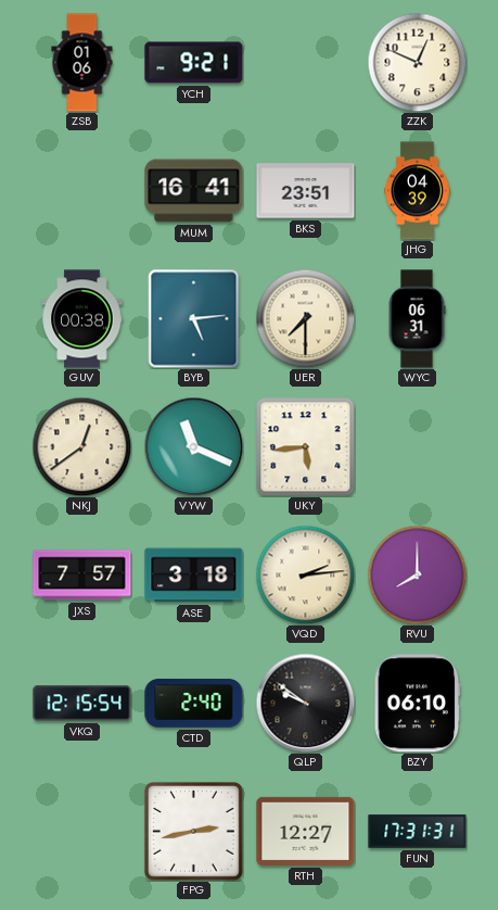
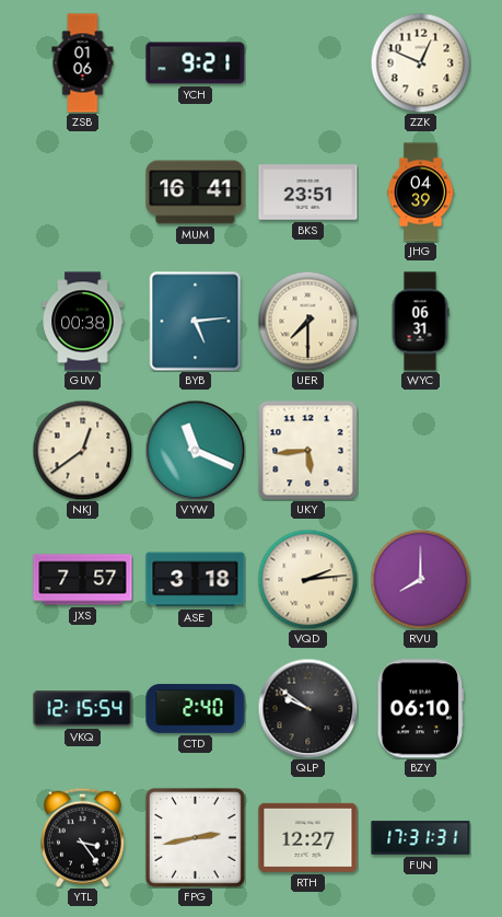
YTL: none -> 3:24
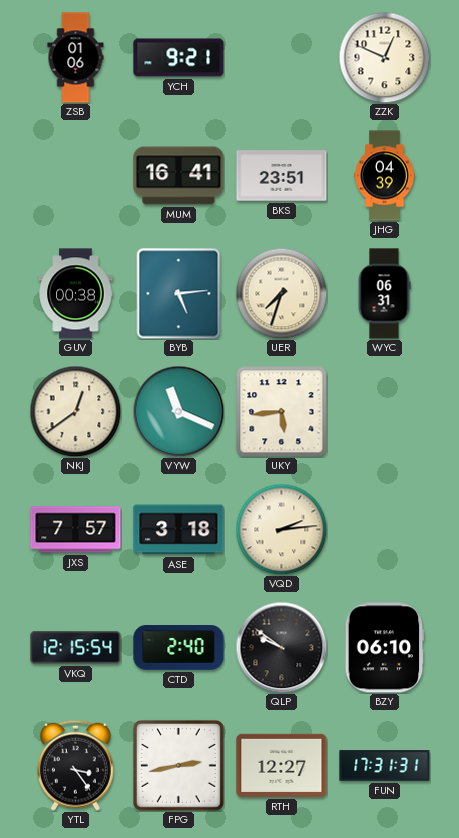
UER: 7:30 -> 7:33
RVU: 8:00 -> none
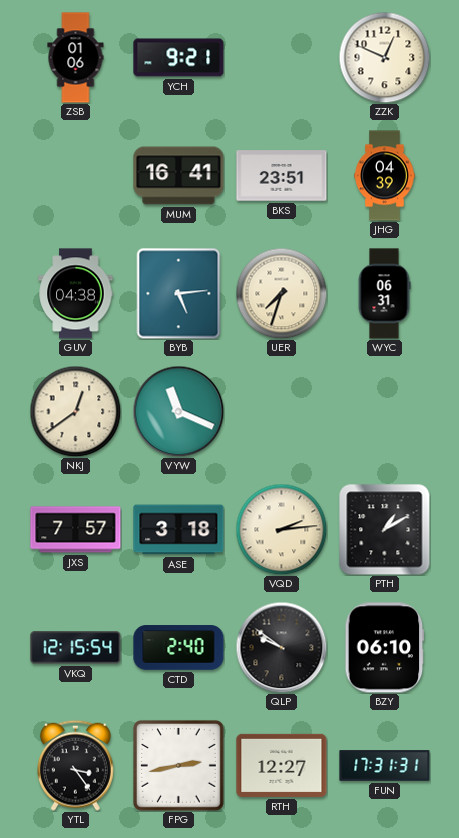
GUV: 00:38 -> 04:38
UKY: 5:44 -> none
PTH: none -> 1:10
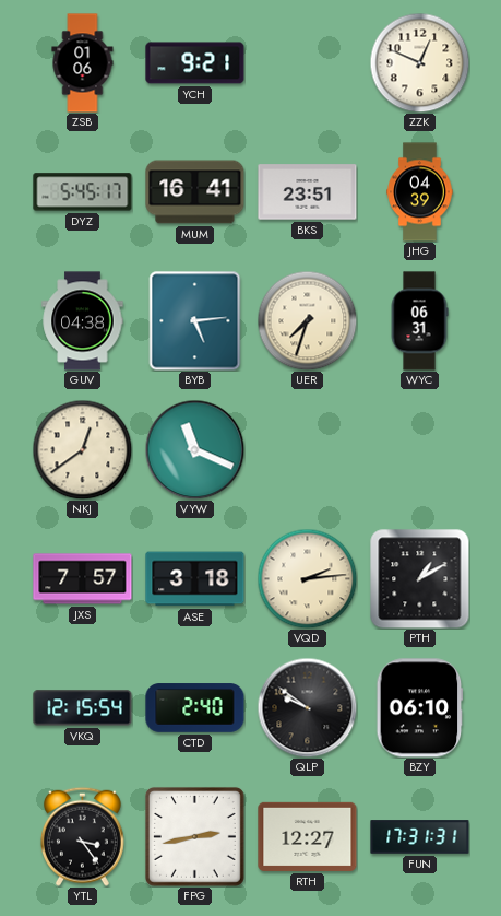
DYZ: none -> 5:45
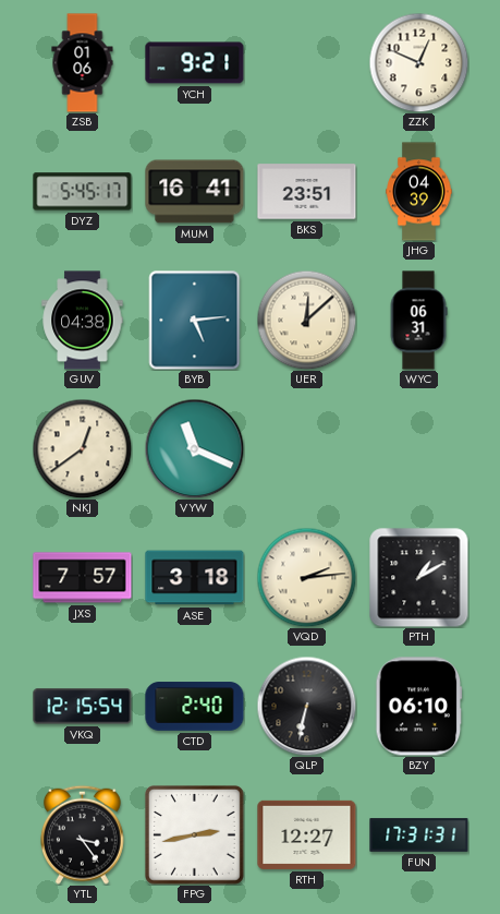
UER: 7:33 -> 12:08
QLP: 9:51 -> 6:32
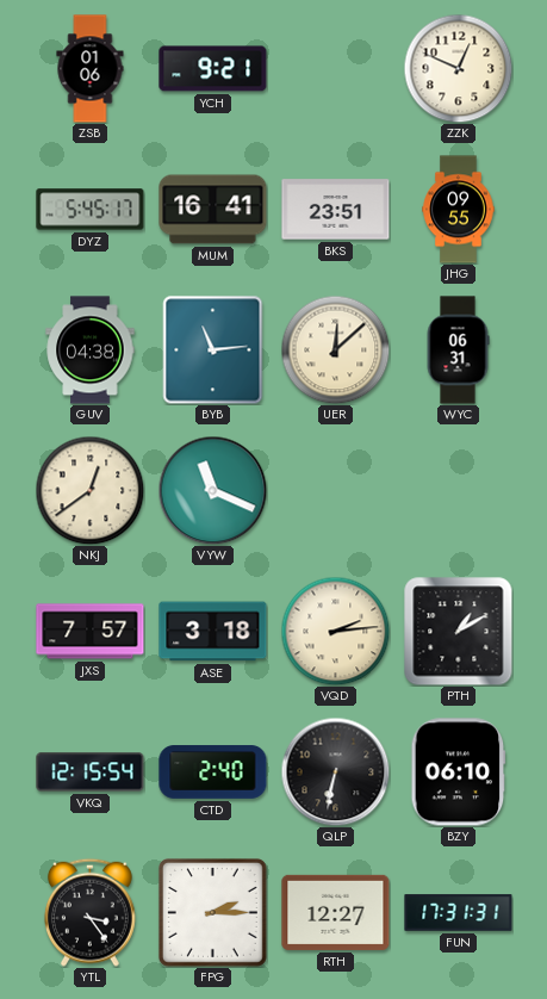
JHG: 04:39 -> 09:55
BYB: 5:14 -> 11:14
FPG: 2:43 -> 2:15
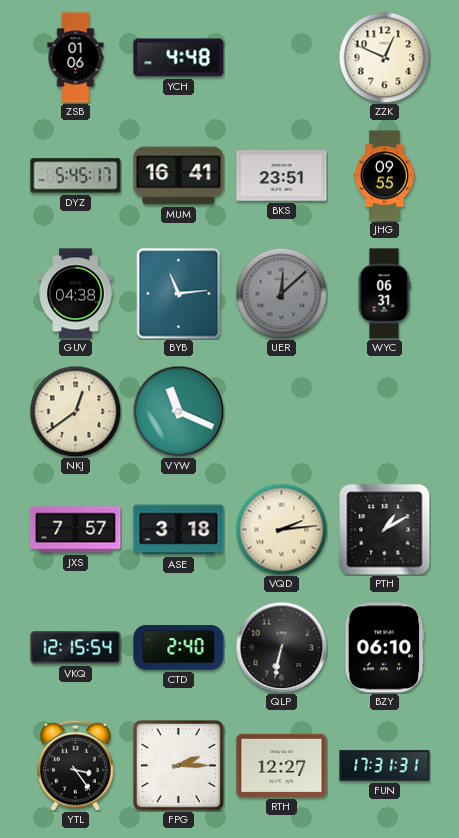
YCH: 9:21 -> 4:48
UER dial: cream -> grey
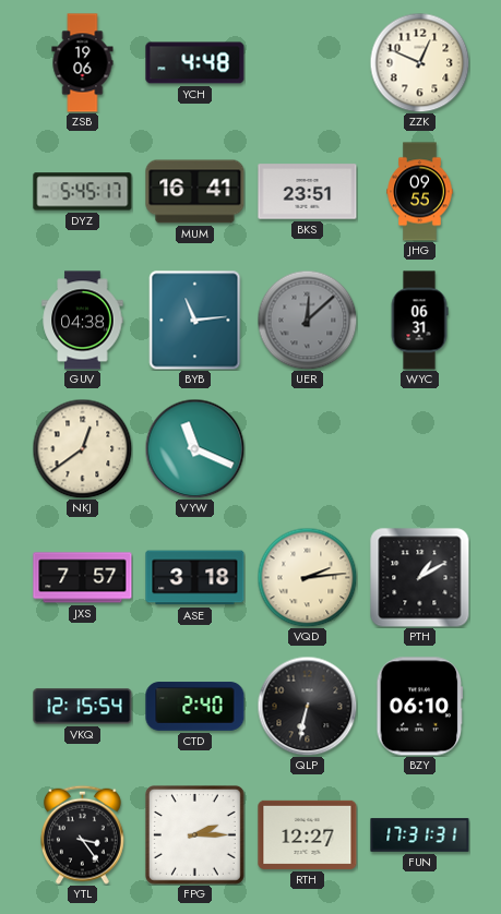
ZSB: 01:06 -> 19:06
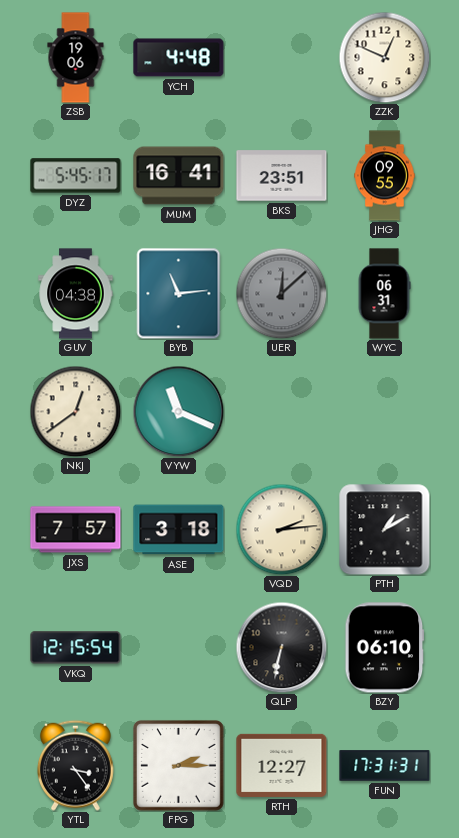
CTD: 2:40 -> none
